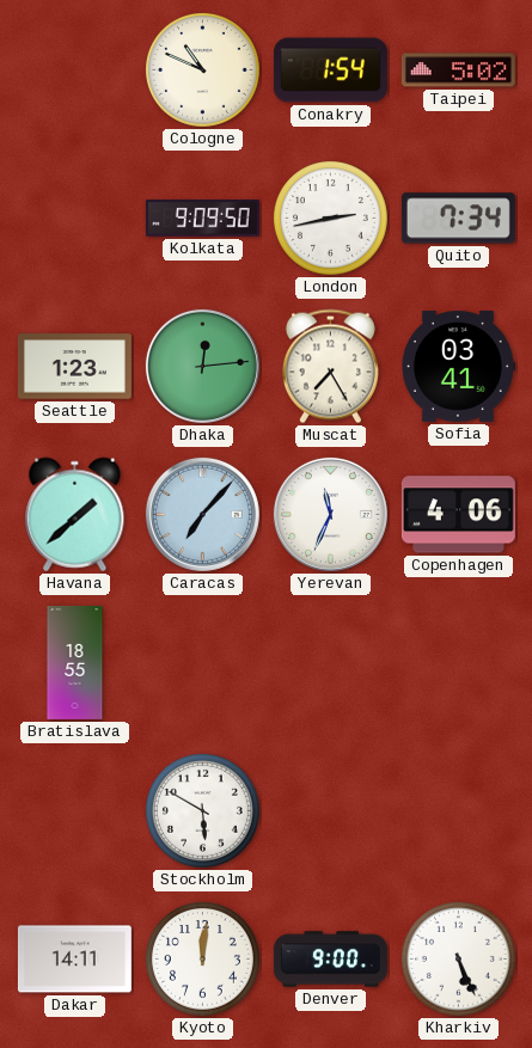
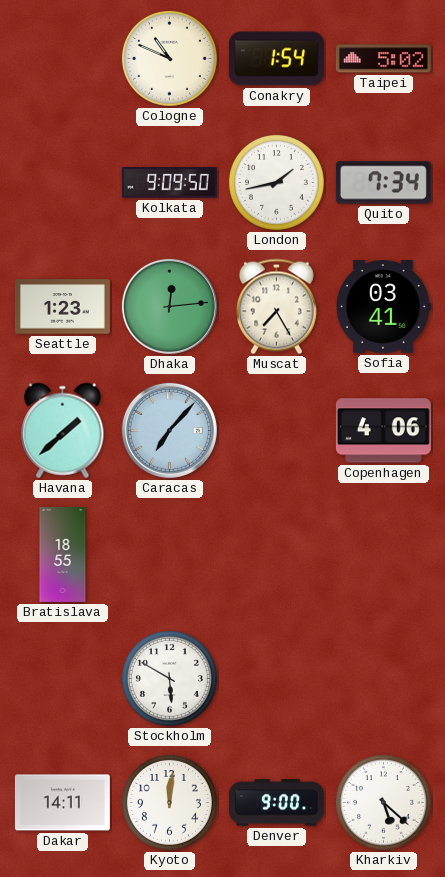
London: 2:43 -> 1:43
Yerevan: 11:34 -> none
Kharkiv: 5:26 -> 5:22
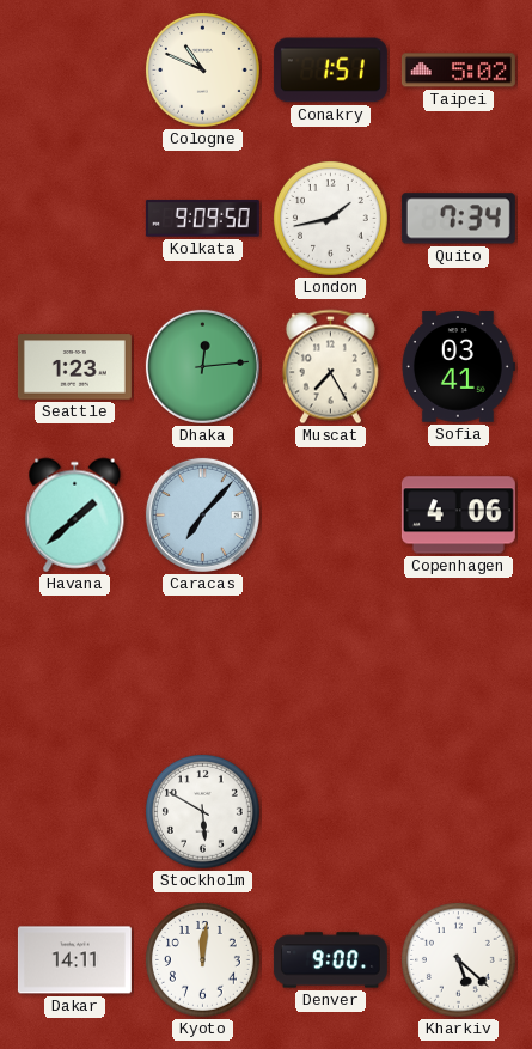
Conakry: 1:54 -> 1:51
Bratislava: 18:55 -> none
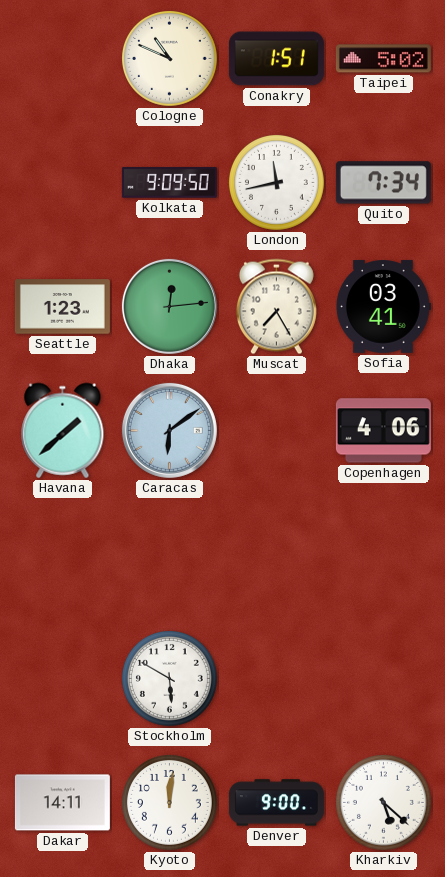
London: 1:43 -> 11:43
Caracas: 7:07 -> 6:09
